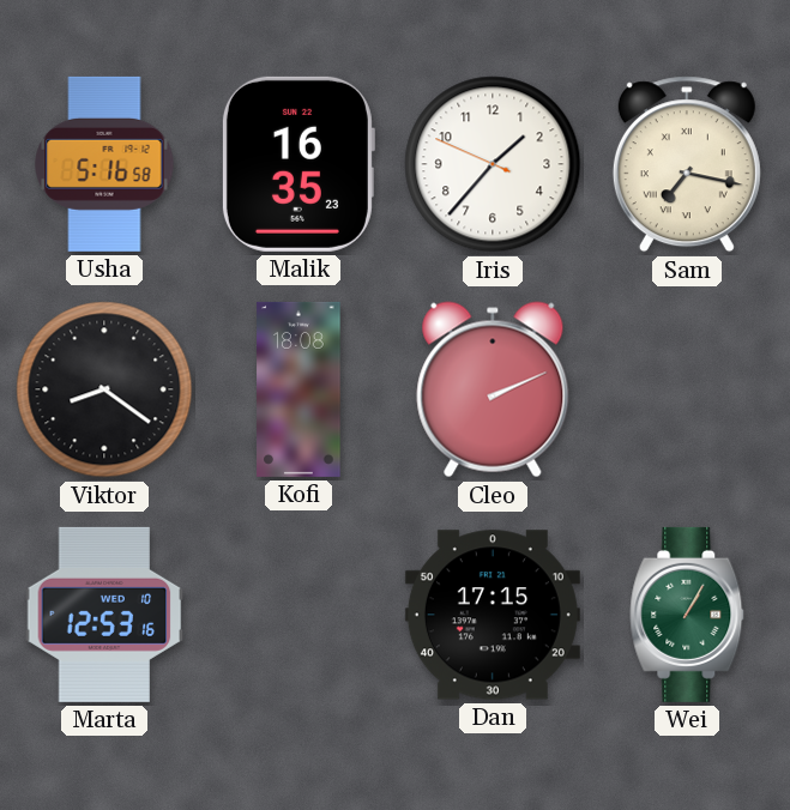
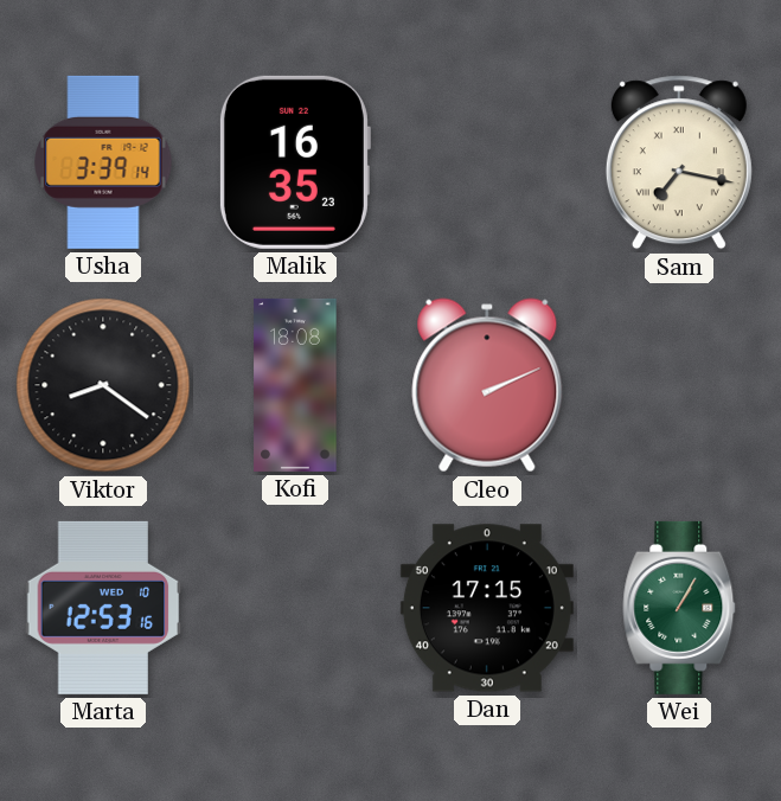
Usha: 5:16 -> 3:39
Iris: 1:36 -> none
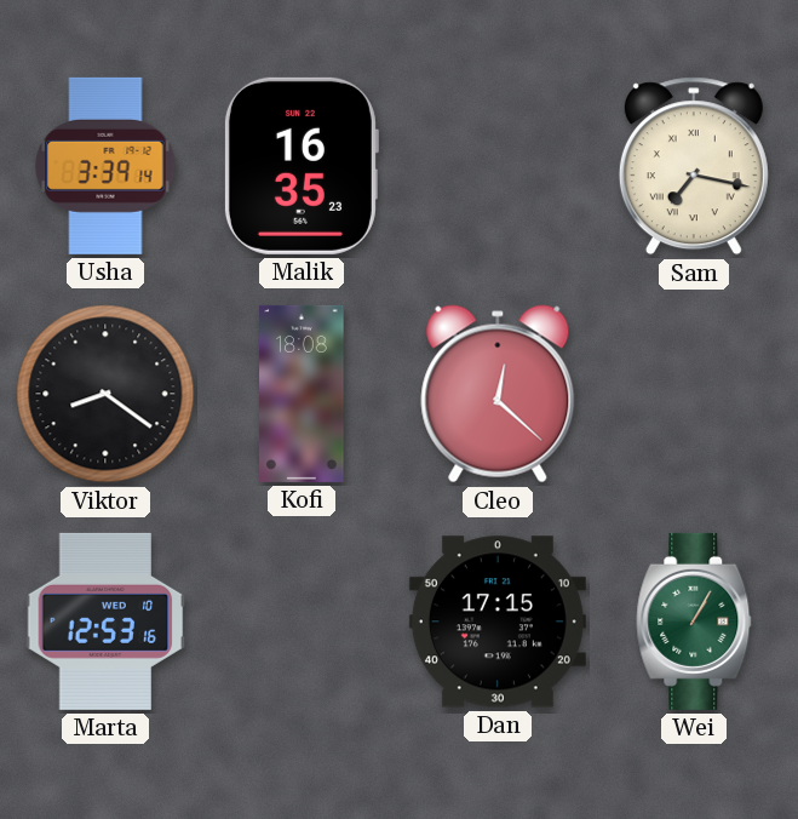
Cleo: 2:11 -> 12:22
